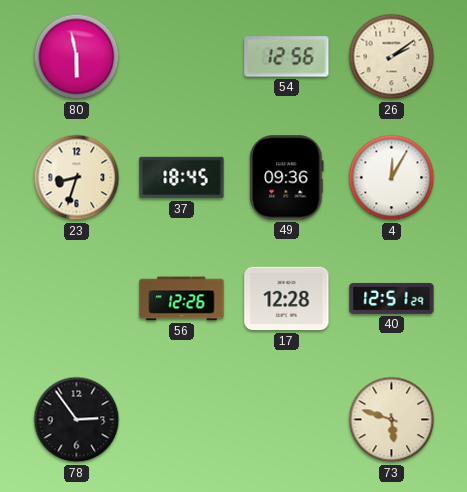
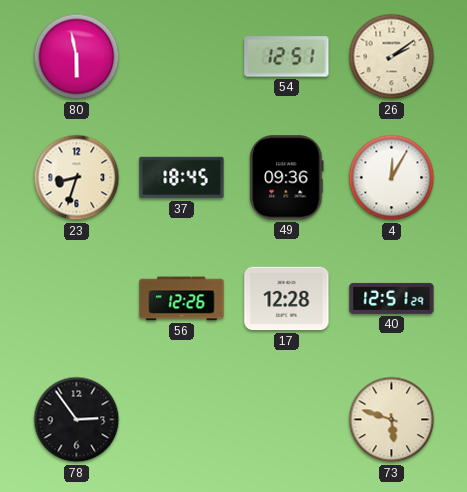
54: 12:56 -> 12:51
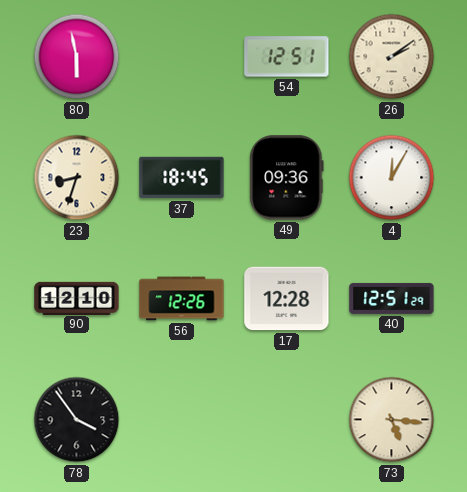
90: none -> 12:10
78: 2:54 -> 3:54
73: 5:48 -> 5:16
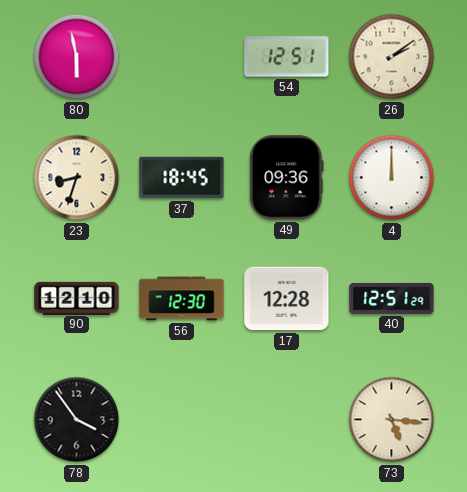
4: 12:05 -> 12:00
56: 12:26 -> 12:30
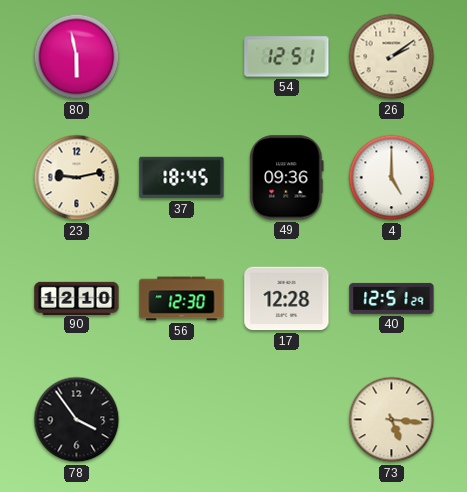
23: 8:33 -> 9:13
4: 12:00 -> 5:00
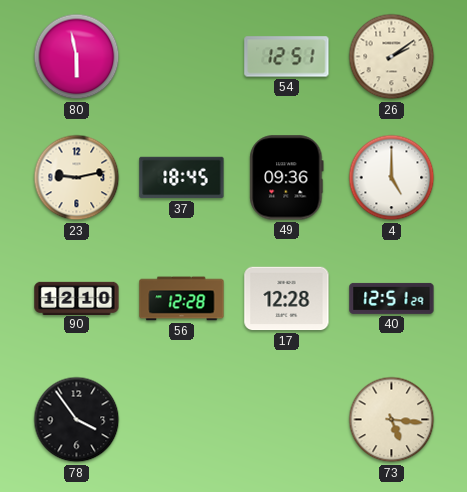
56: 12:30 -> 12:28
